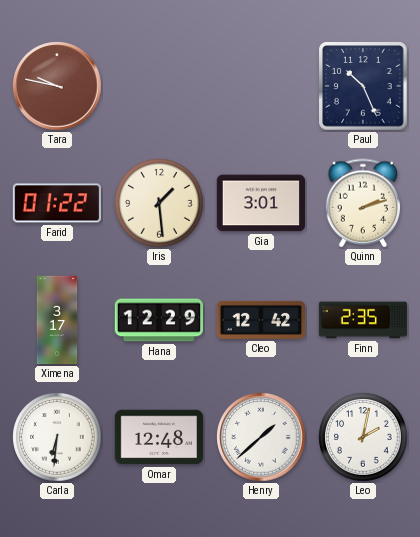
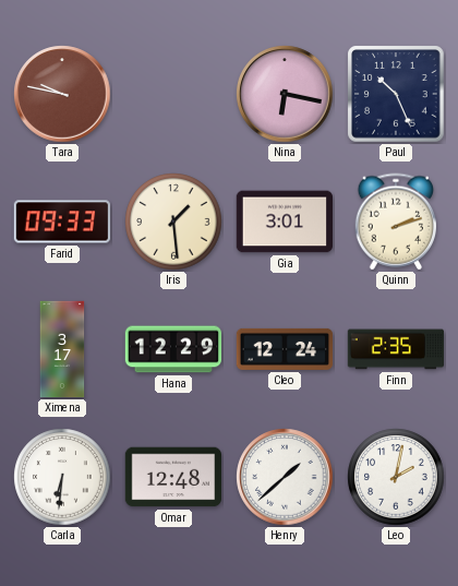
Nina: none -> 6:17
Farid: 01:22 -> 09:33
Cleo: 12:42 -> 12:24
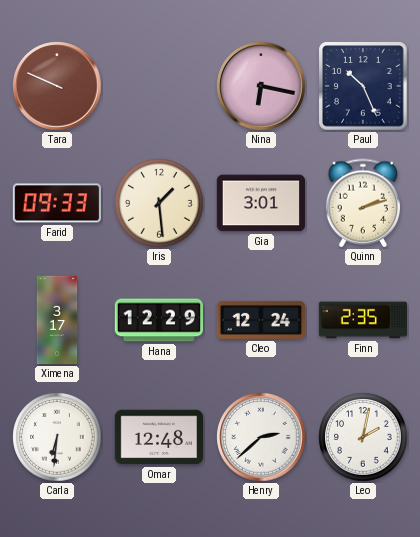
Tara: 9:47 -> 9:49
Henry: 1:38 -> 2:38
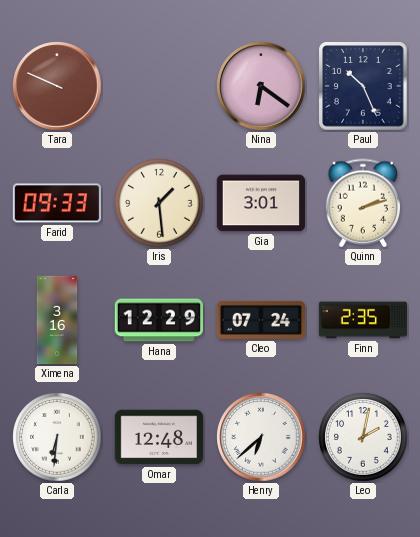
Nina: 6:17 -> 6:21
Ximena: 3:17 -> 3:16
Cleo: 12:24 -> 07:24
Henry: 2:38 -> 6:38
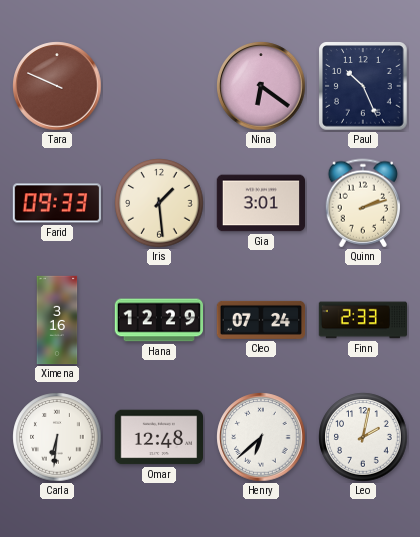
Finn: 2:35 -> 2:33
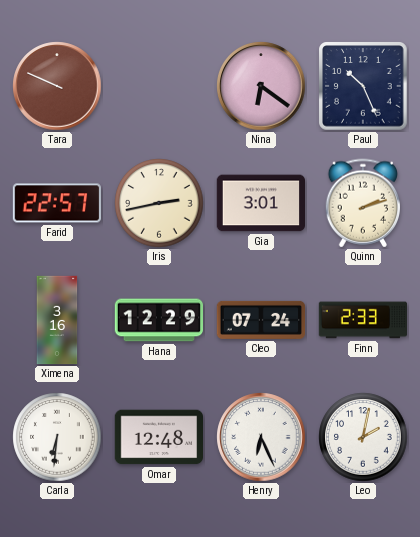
Farid: 09:33 -> 22:57
Iris: 1:29 -> 2:43
Henry: 6:38 -> 6:26
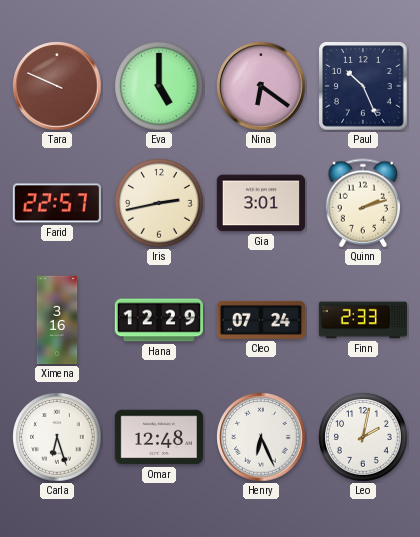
Eva: none -> 5:00
Carla: 6:31 -> 6:27
